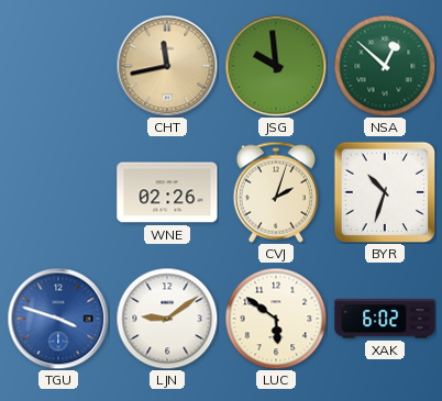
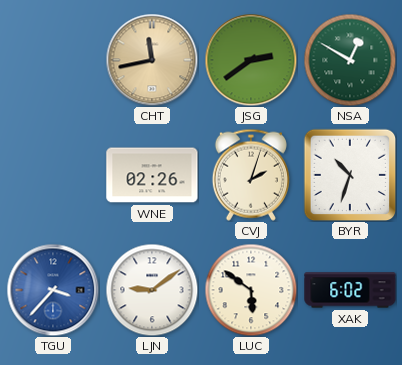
JSG: 9:59 -> 2:39
NSA: 12:52 -> 12:50
TGU: 3:48 -> 3:37
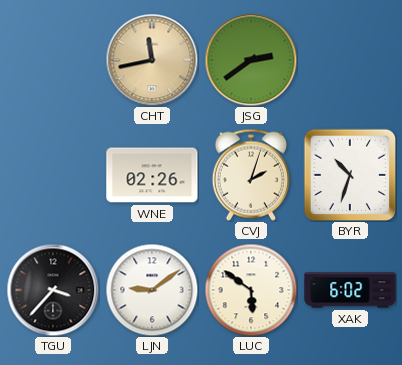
NSA: 12:50 -> none
TGU dial: blue -> black
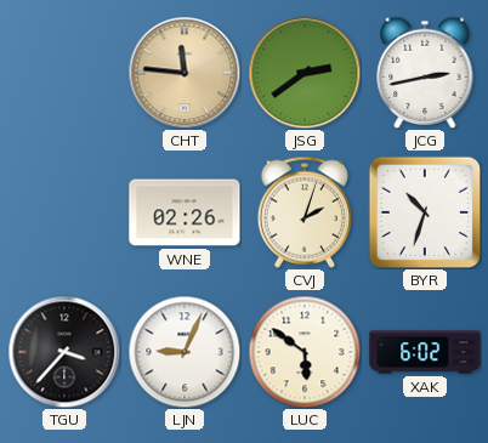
CHT: 11:43 -> 11:46
JCG: none -> 2:43
LJN: 9:09 -> 9:04
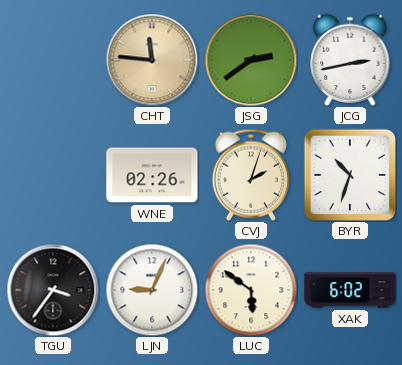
TGU: 3:37 -> 3:36
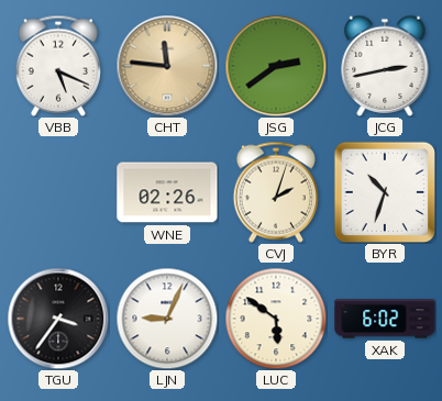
VBB: none -> 5:19
